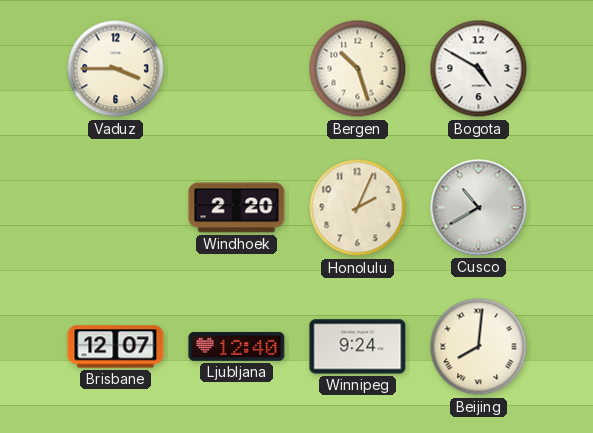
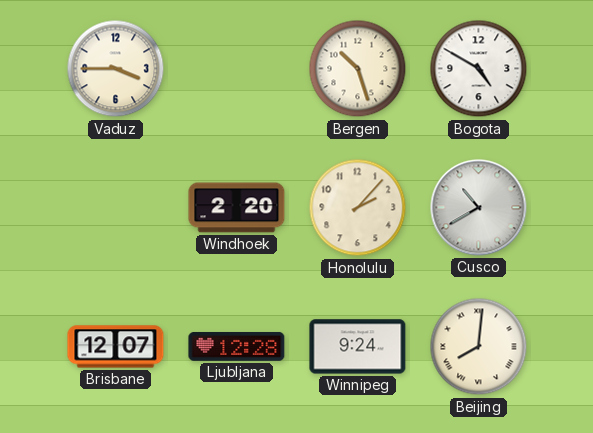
Honolulu: 2:04 -> 2:07
Ljubljana: 12:40 -> 12:28
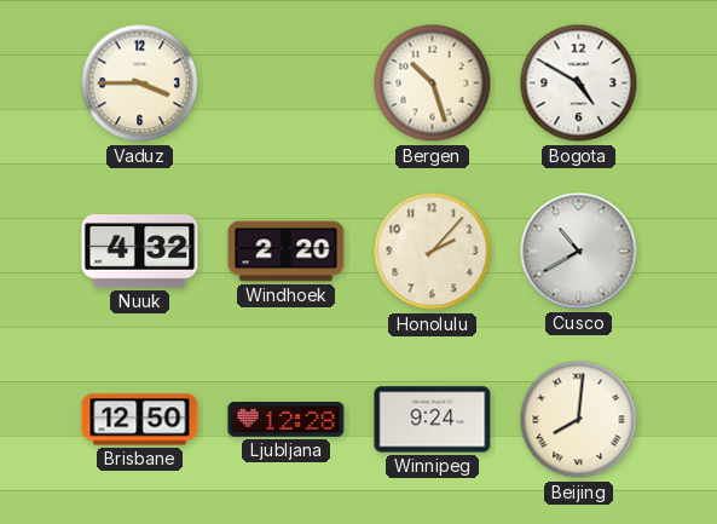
Nuuk: none -> 4:32
Brisbane: 12:07 -> 12:50
